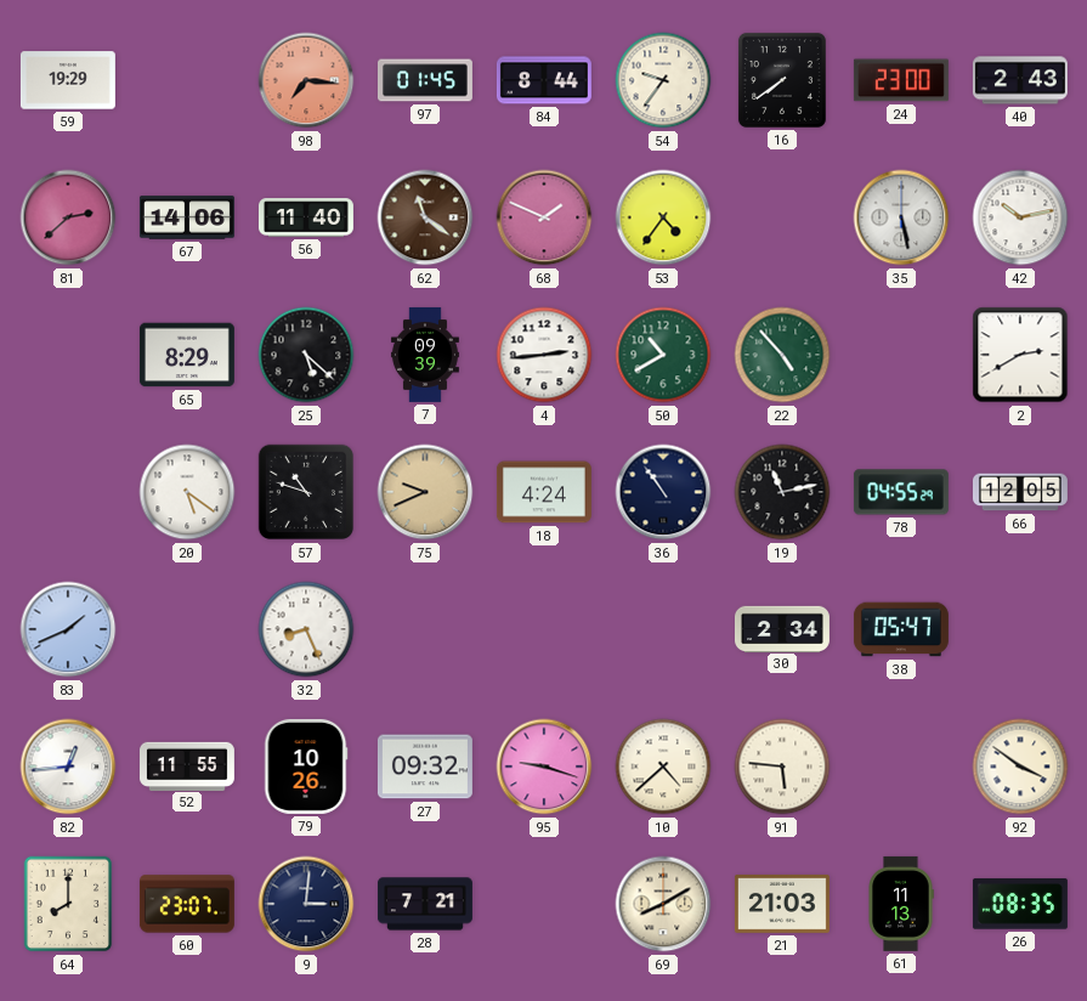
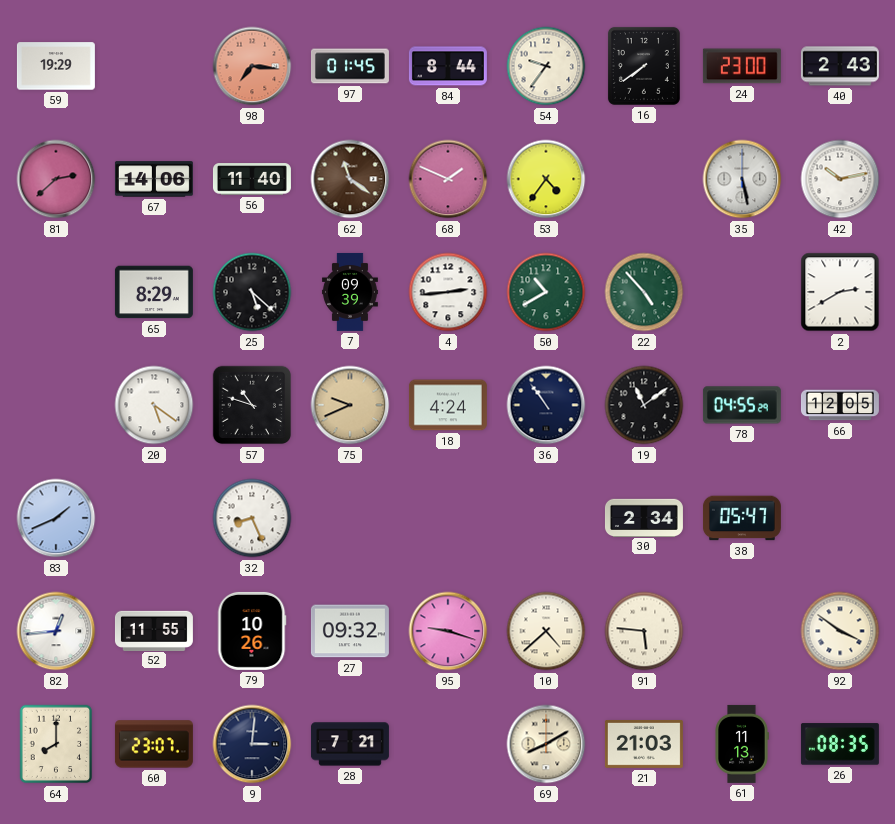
19: 11:13 -> 11:09
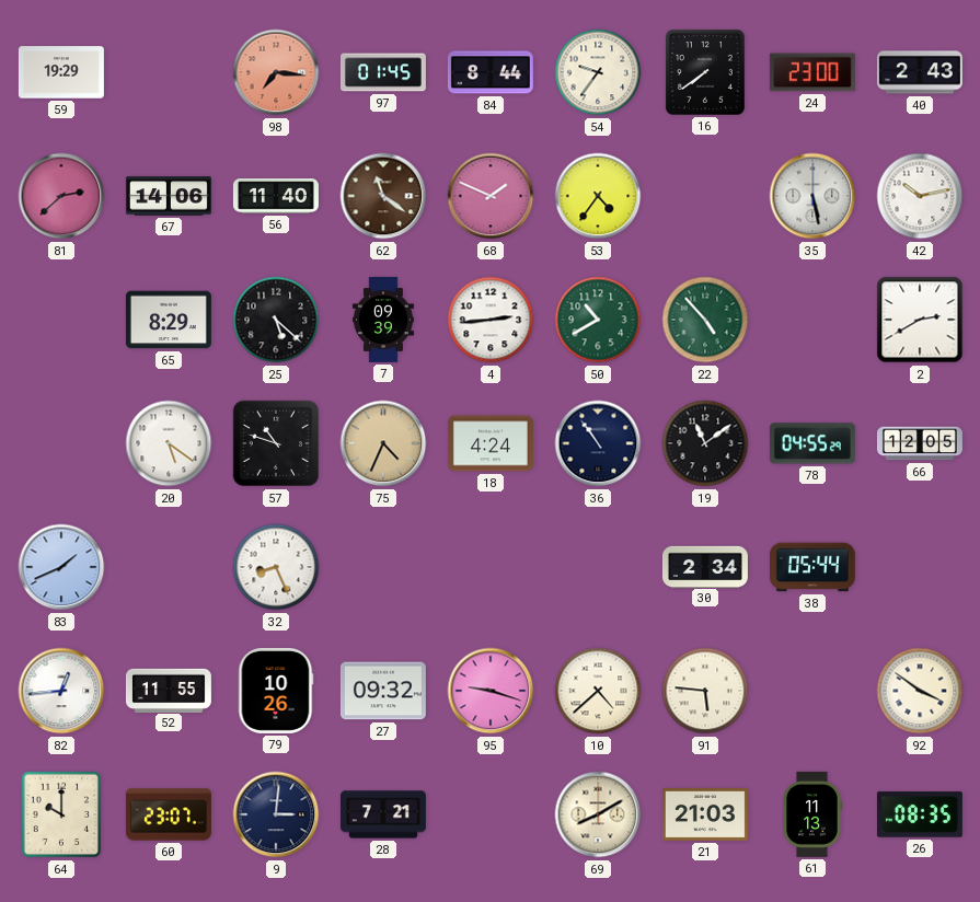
75: 9:41 -> 4:34
38: 05:47 -> 05:44
64: 8:00 -> 10:00
